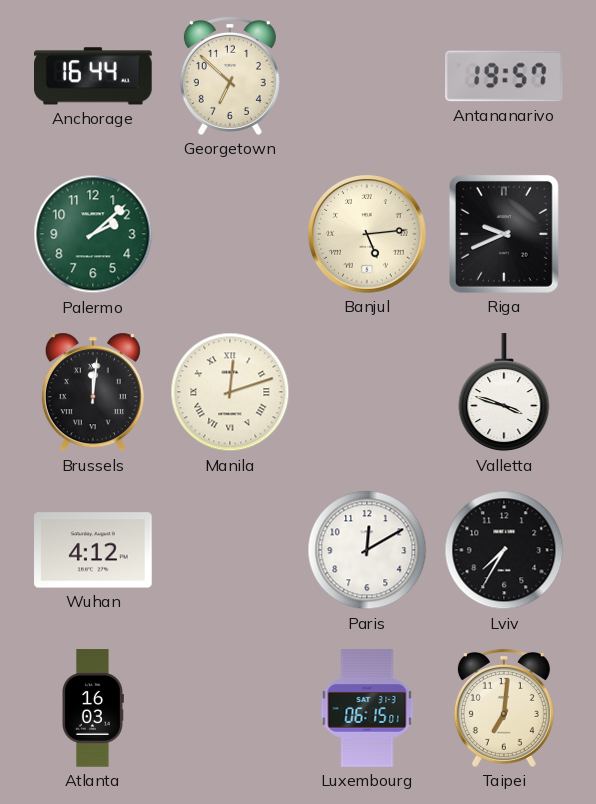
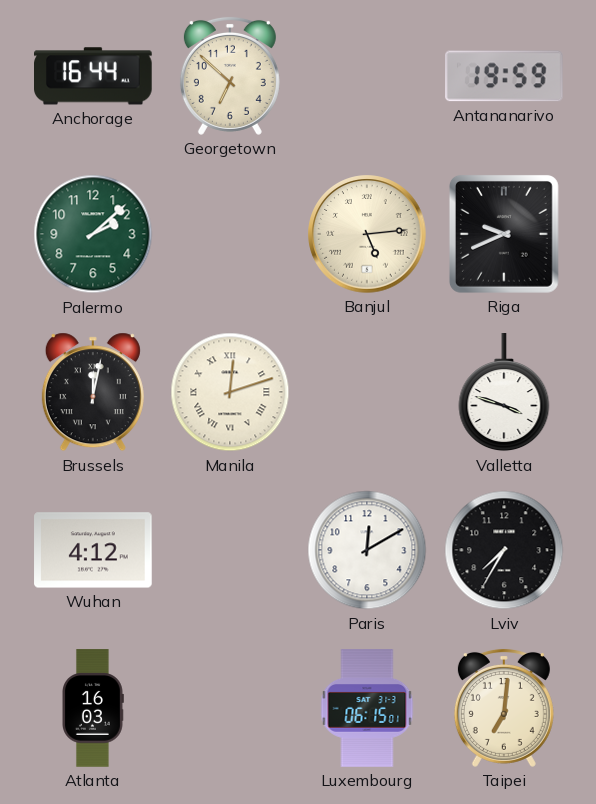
Antananarivo: 19:57 -> 19:59
Brussels: 12:01 -> 12:02
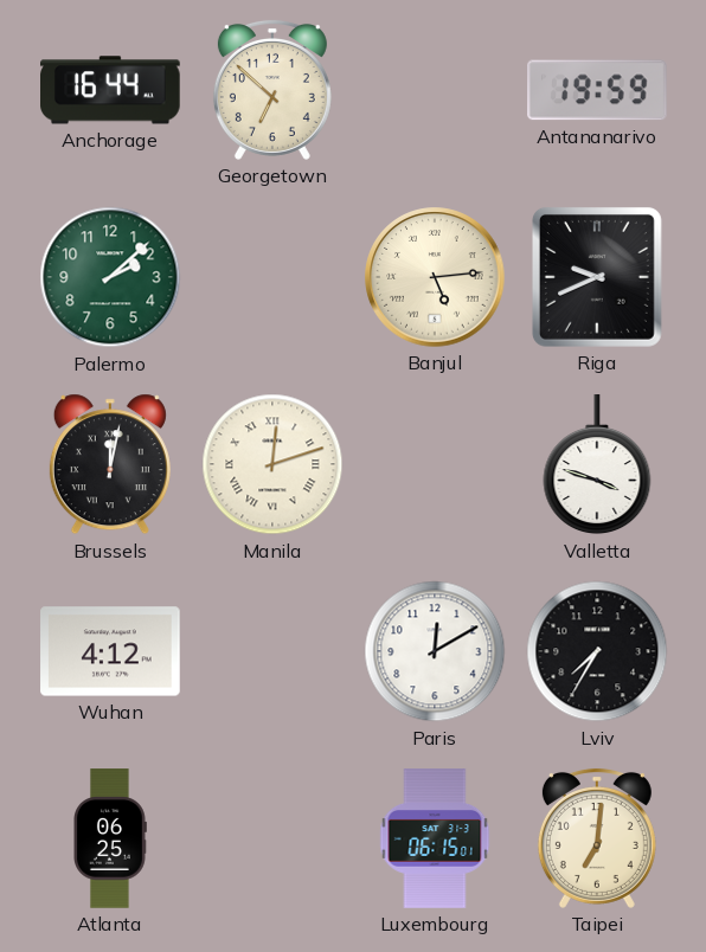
Atlanta: 16:03 -> 06:25
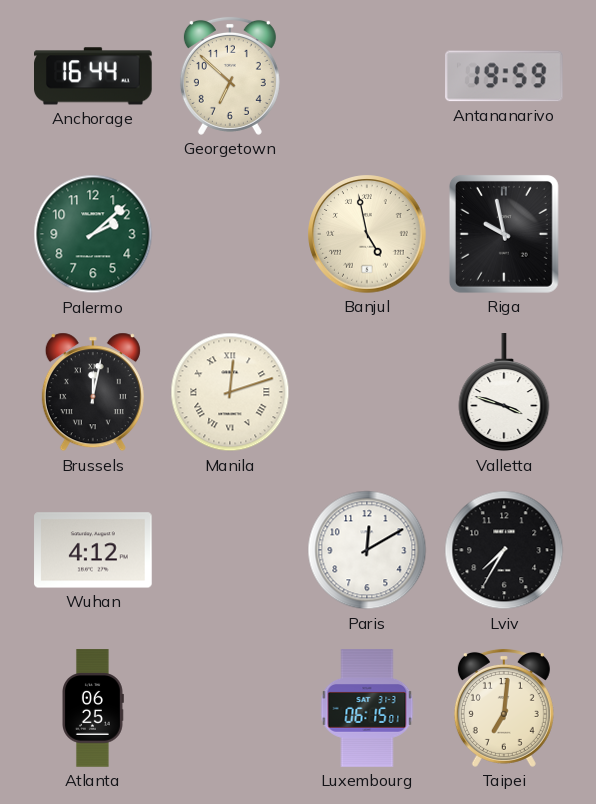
Banjul: 5:14 -> 4:58
Riga: 9:41 -> 9:58
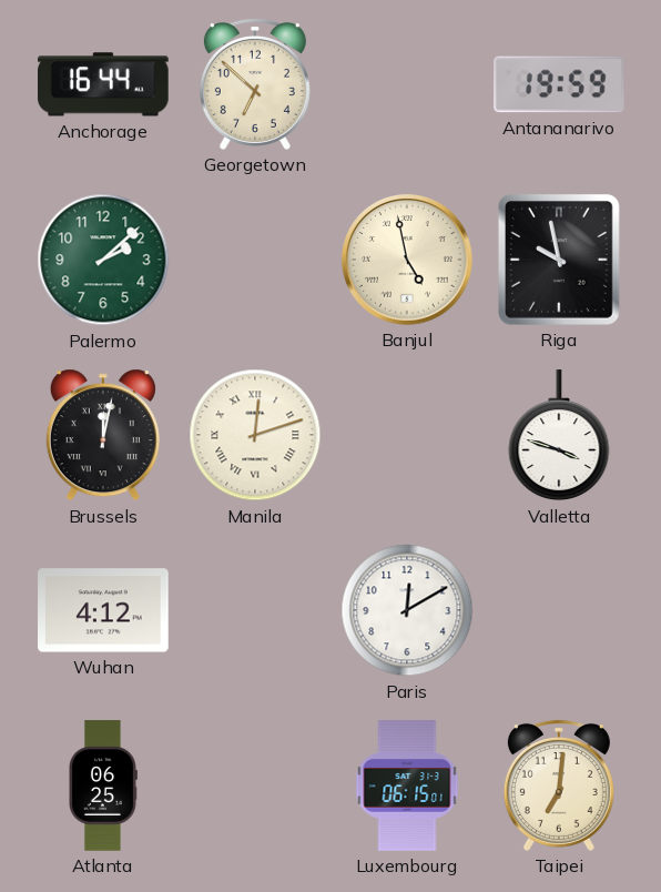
Lviv: 7:35 -> none
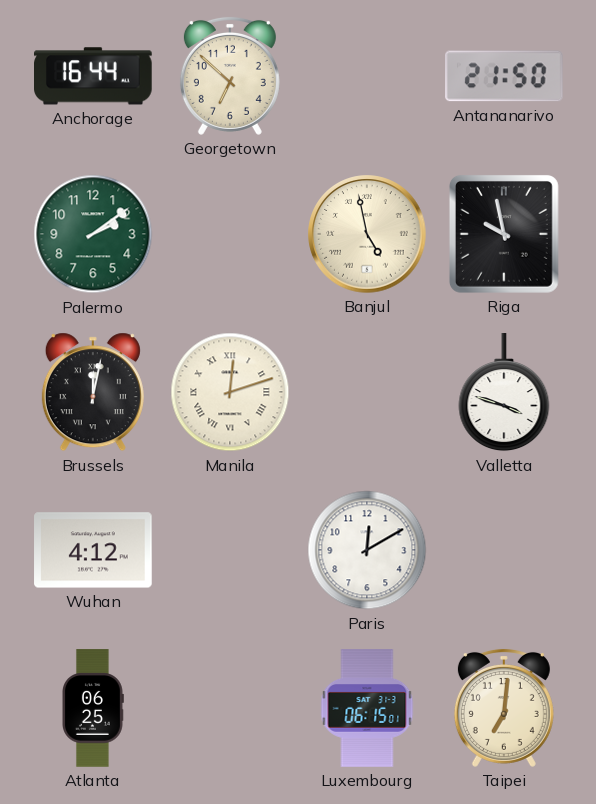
Antananarivo: 19:59 -> 21:50
Palermo: 2:08 -> 2:09
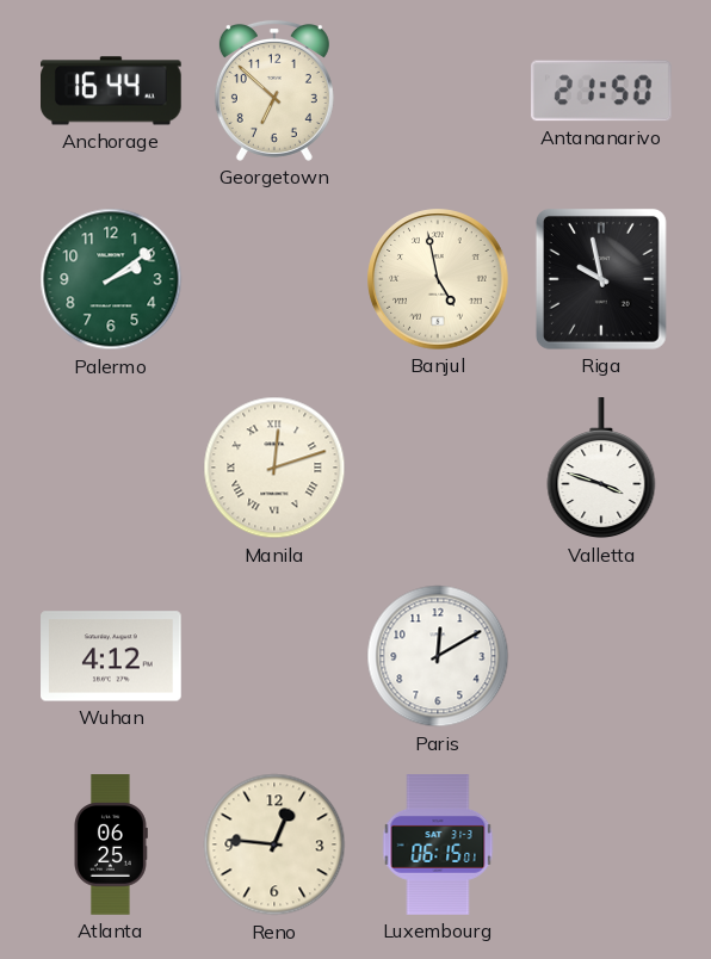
Brussels: 12:02 -> none
Reno: none -> 12:46
Taipei: 7:01 -> none
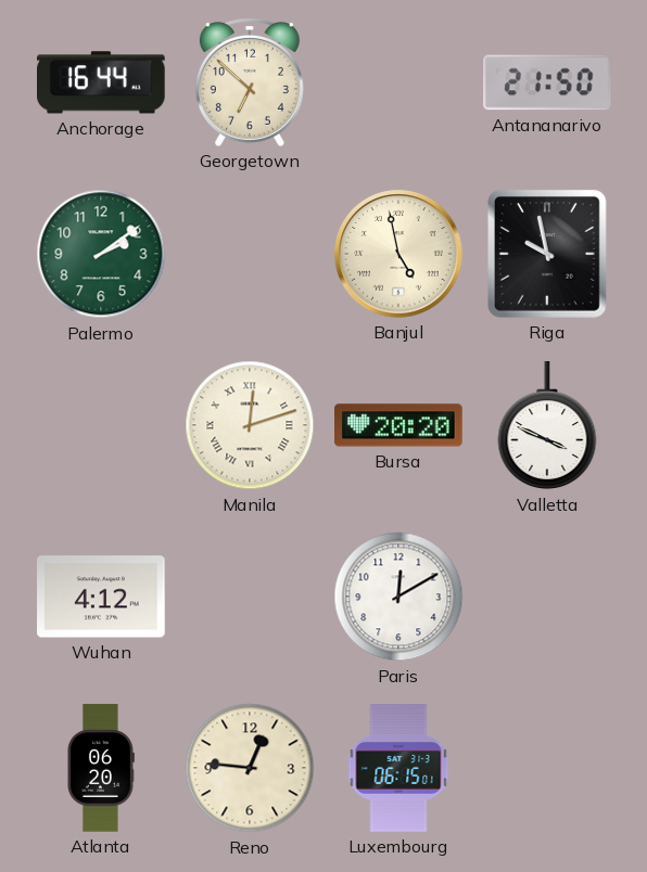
Bursa: none -> 20:20
Valletta: 3:48 -> 3:49
Atlanta: 06:25 -> 06:20
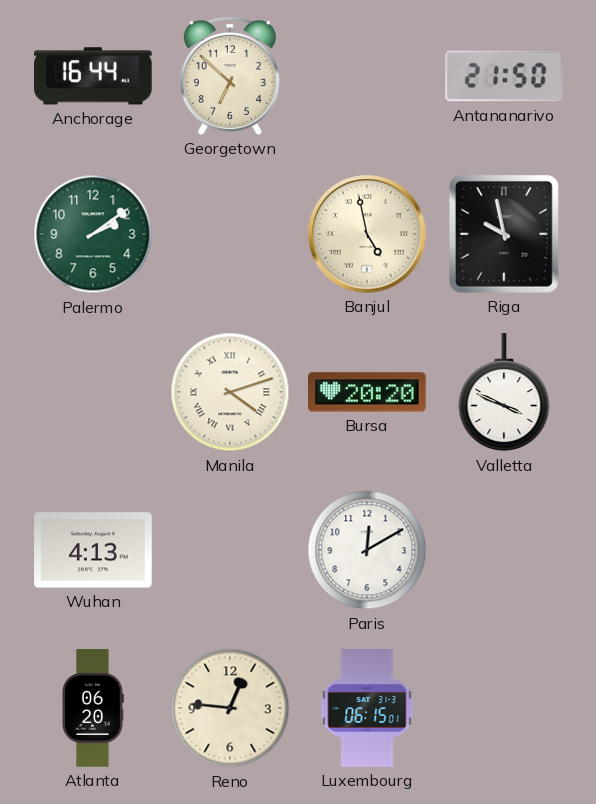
Manila: 12:12 -> 4:12
Wuhan: 4:12 -> 4:13
